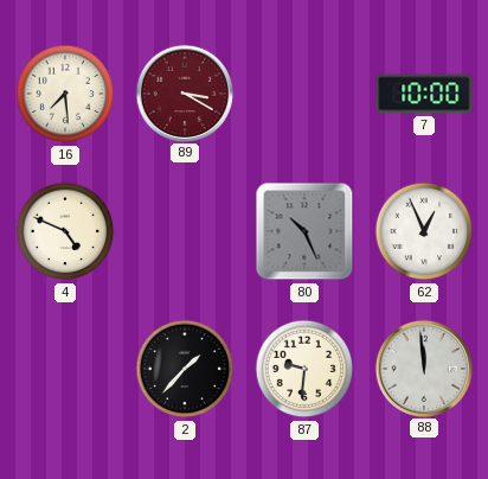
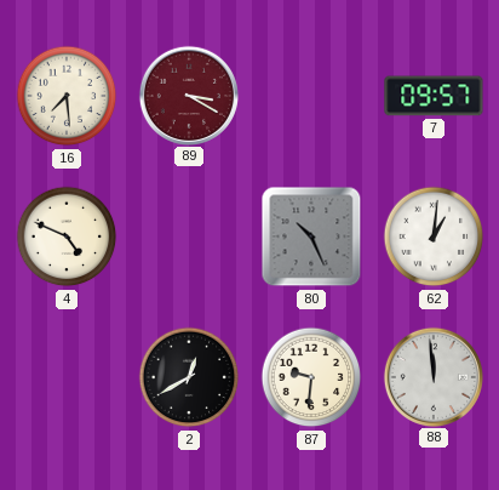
7: 10:00 -> 09:57
62: 12:56 -> 1:01
2: 1:37 -> 12:40
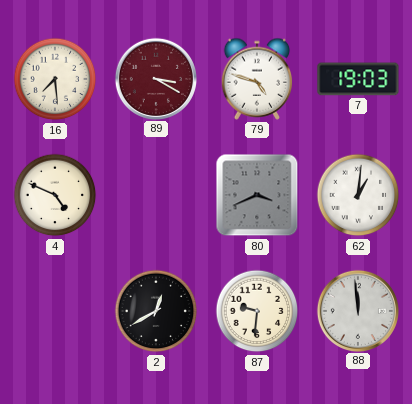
79: none -> 4:48
7: 09:57 -> 19:03
80: 10:26 -> 3:41
